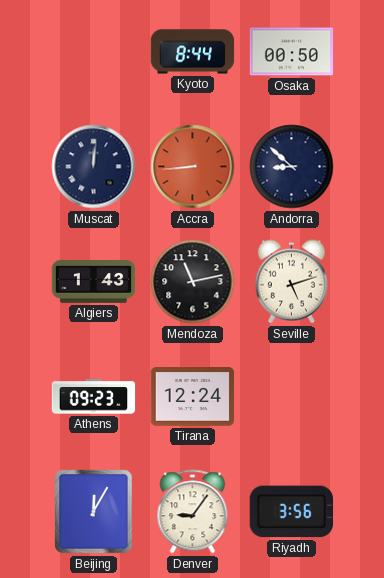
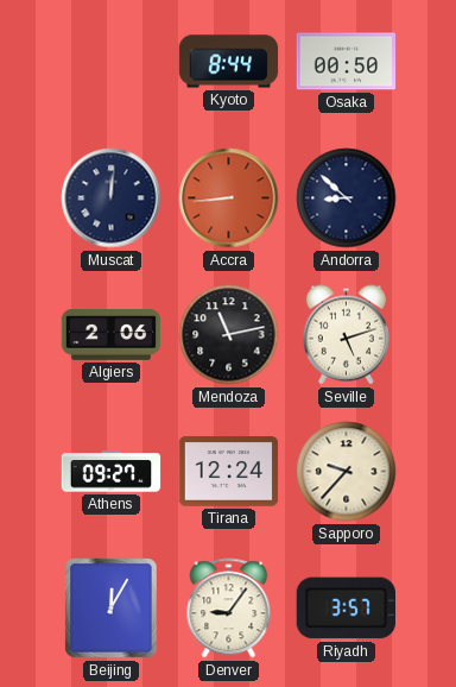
Algiers: 1:43 -> 2:06
Athens: 09:23 -> 09:27
Sapporo: none -> 9:37
Riyadh: 3:56 -> 3:57
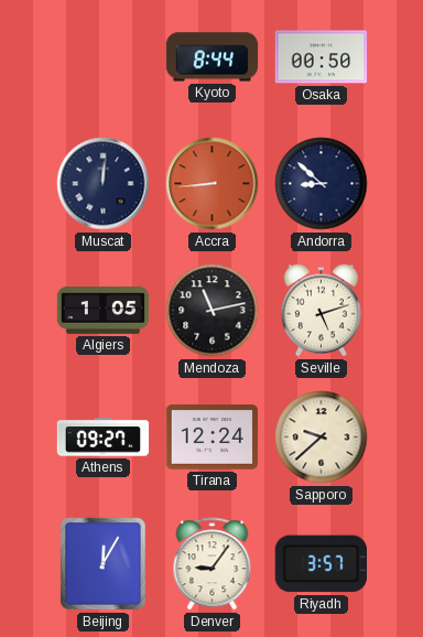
Algiers: 2:06 -> 1:05
Sapporo: 9:37 -> 9:38
